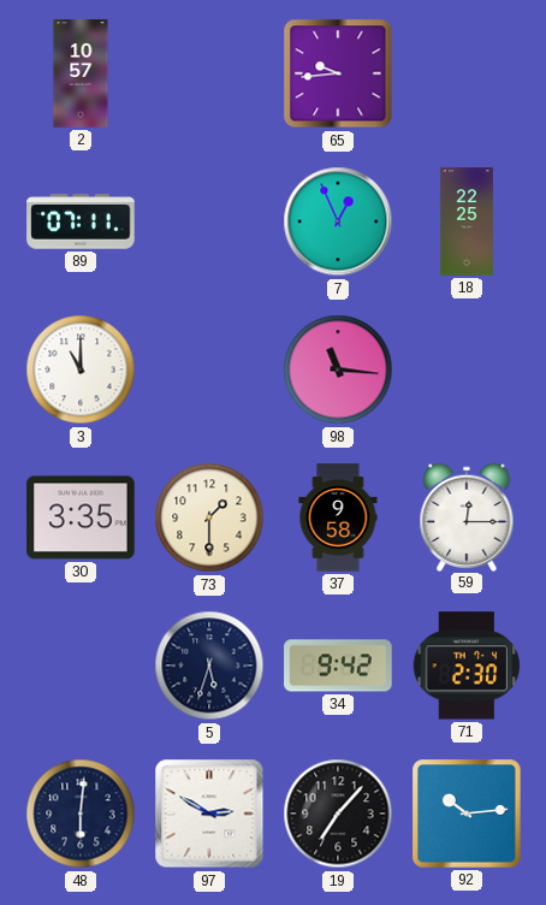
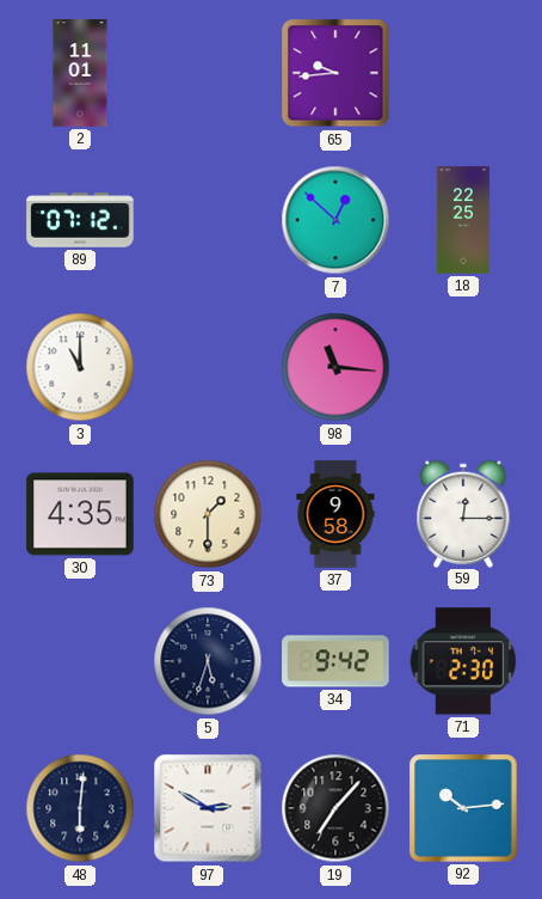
2: 10:57 -> 11:01
89: 07:11 -> 07:12
7: 12:56 -> 12:52
30: 3:35 -> 4:35
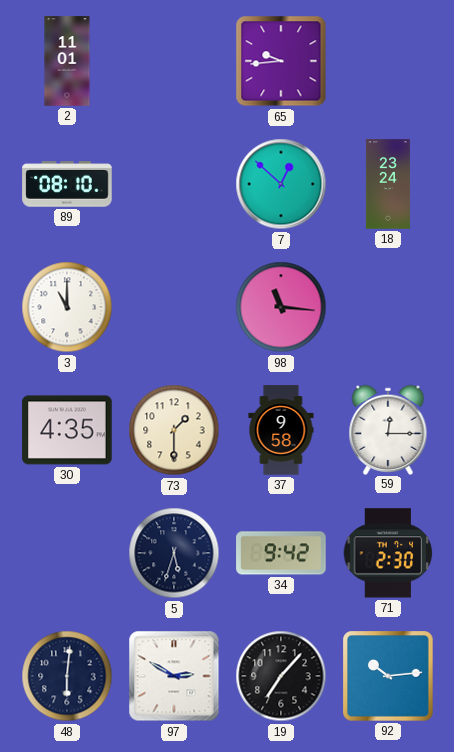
89: 07:12 -> 08:10
18: 22:25 -> 23:24
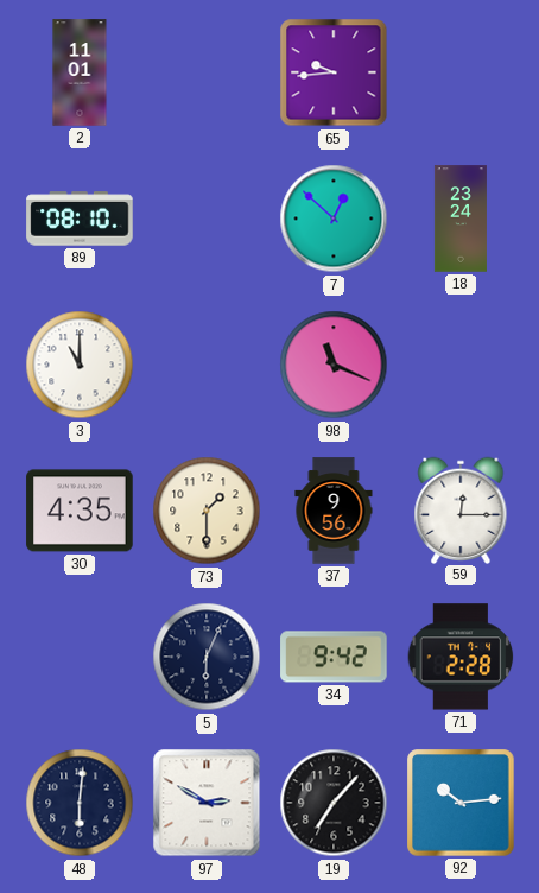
98: 11:16 -> 11:19
37: 9:58 -> 9:56
5: 5:33 -> 6:04
71: 2:30 -> 2:28
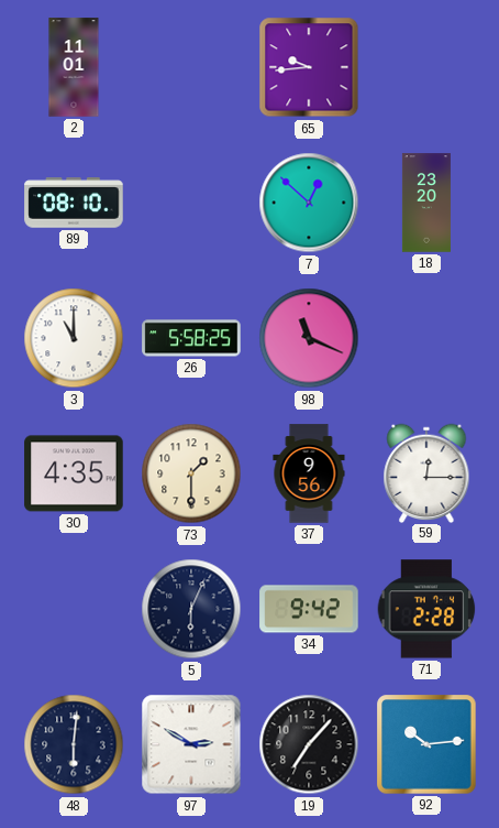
18: 23:24 -> 23:20
26: none -> 5:58
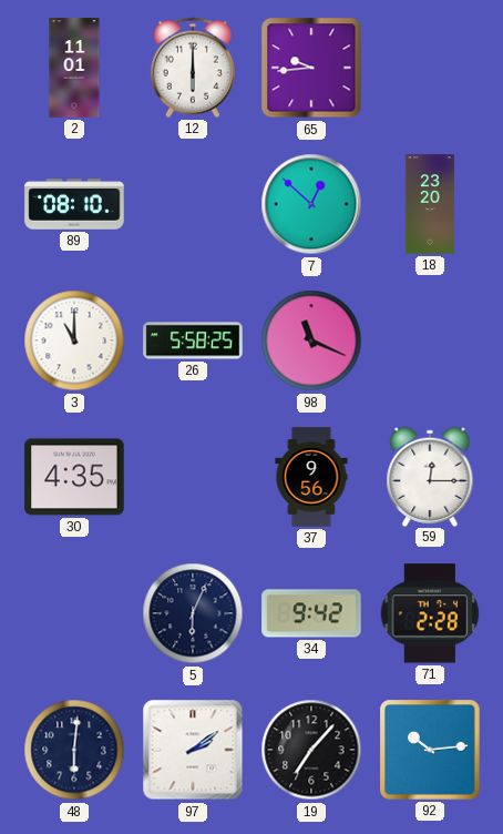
12: none -> 6:00
73: 1:30 -> none
97: 2:50 -> 2:09
